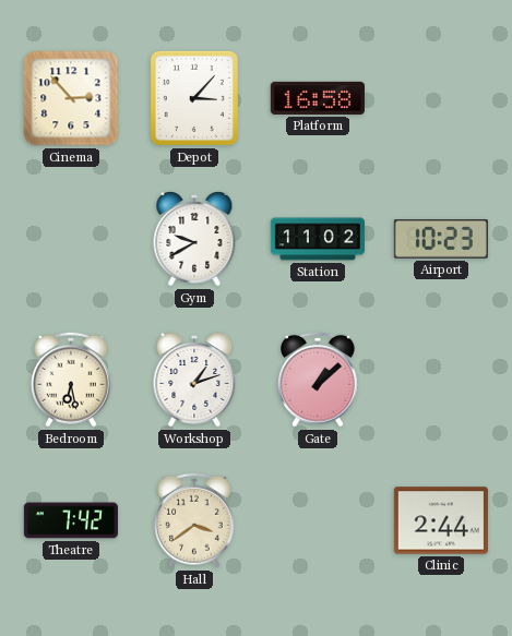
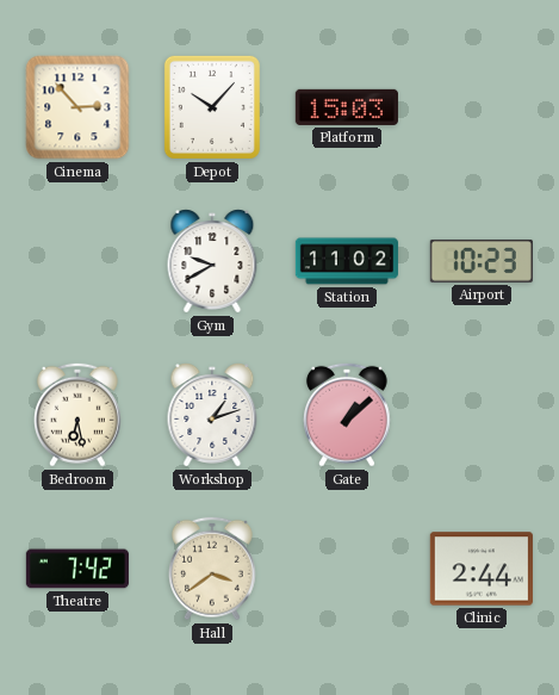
Depot: 3:07 -> 10:07
Platform: 16:58 -> 15:03
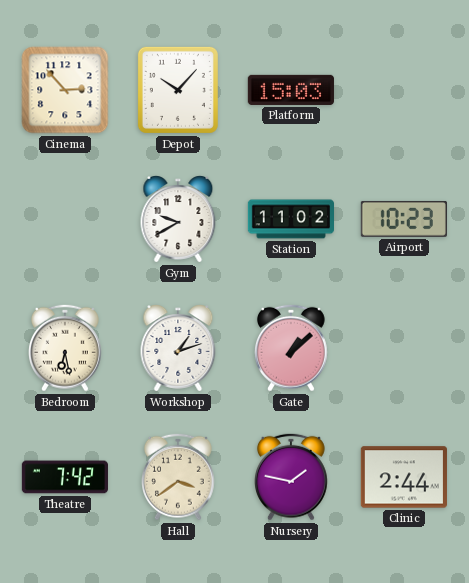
Nursery: none -> 1:47
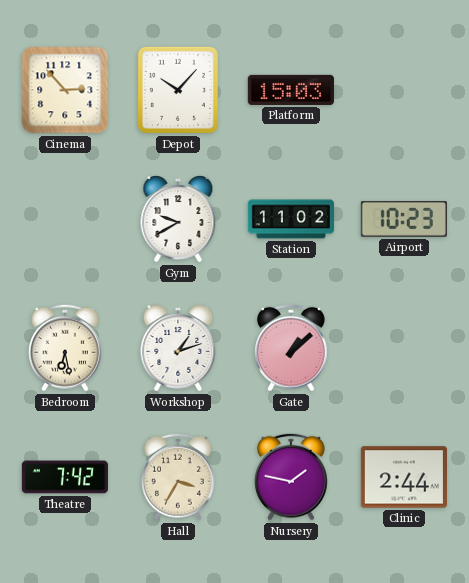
Hall: 3:39 -> 3:35
